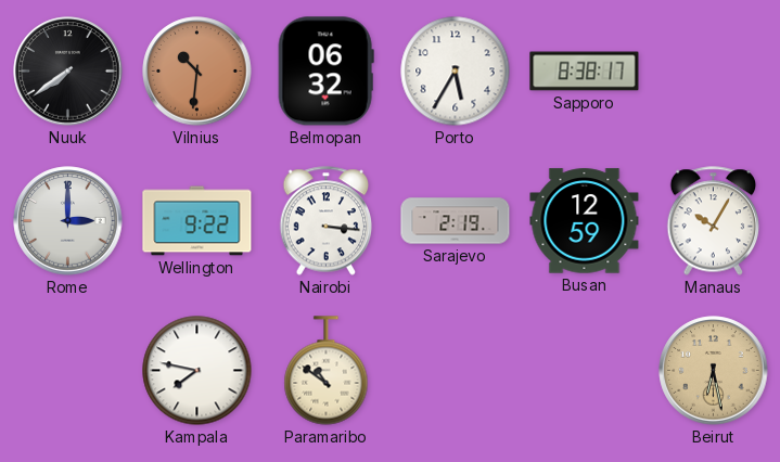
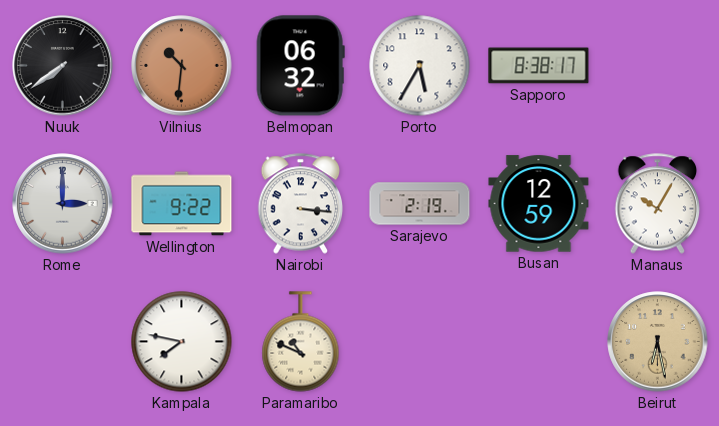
Paramaribo: 10:51 -> 10:49
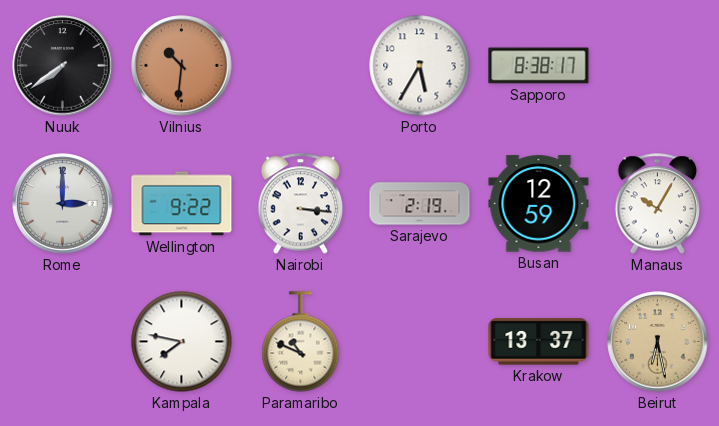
Belmopan: 06:32 -> none
Krakow: none -> 13:37
